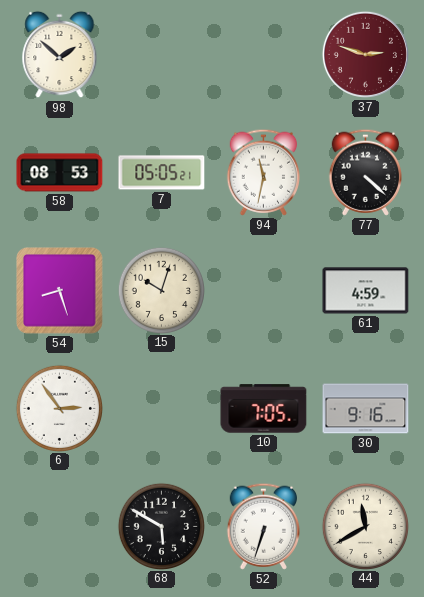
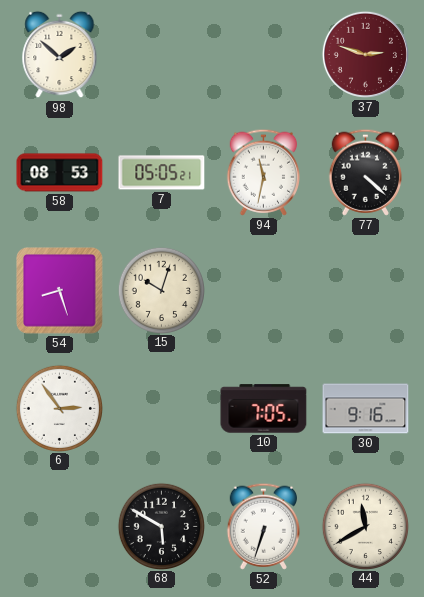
61: 4:59 -> none
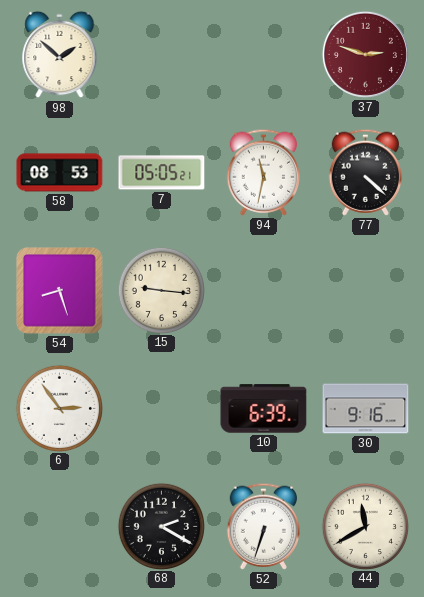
15: 10:03 -> 9:16
10: 7:05 -> 6:39
68: 5:50 -> 2:20
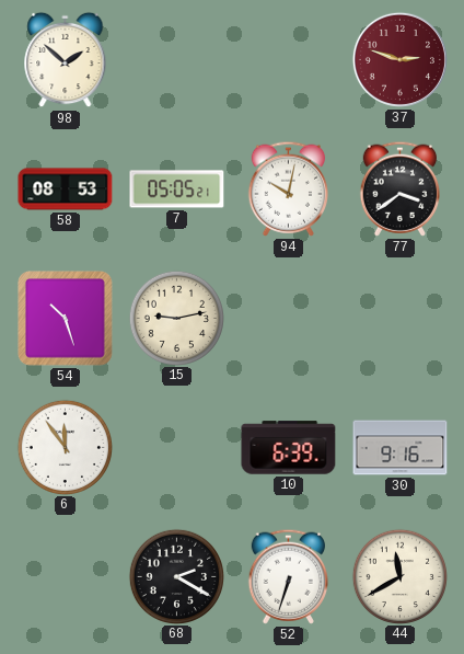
94: 11:32 -> 10:02
77: 4:22 -> 3:39
54: 8:27 -> 10:27
15: 9:16 -> 9:13
6: 2:54 -> 11:54
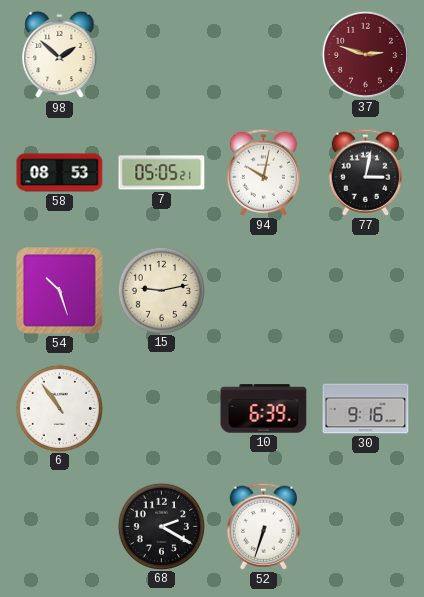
77: 3:39 -> 3:02
6: 11:54 -> 10:54
44: 11:40 -> none
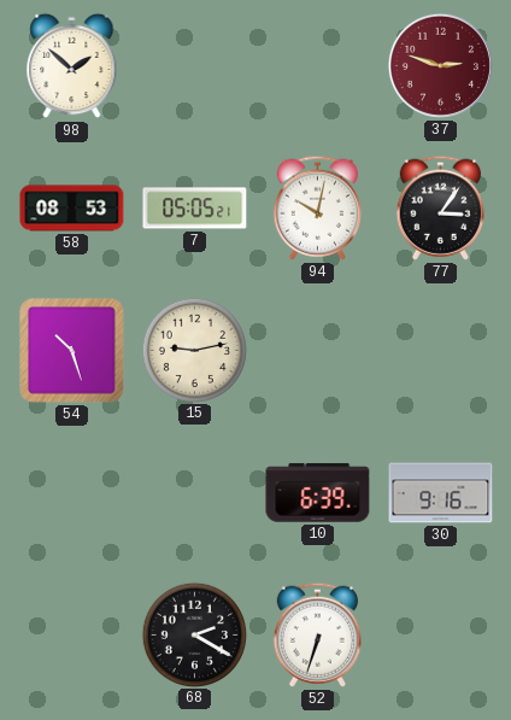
77: 3:02 -> 3:06
6: 10:54 -> none
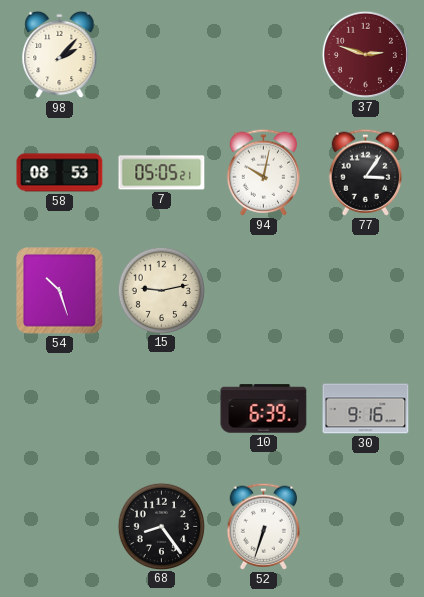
98: 1:52 -> 2:07
68: 2:20 -> 8:24
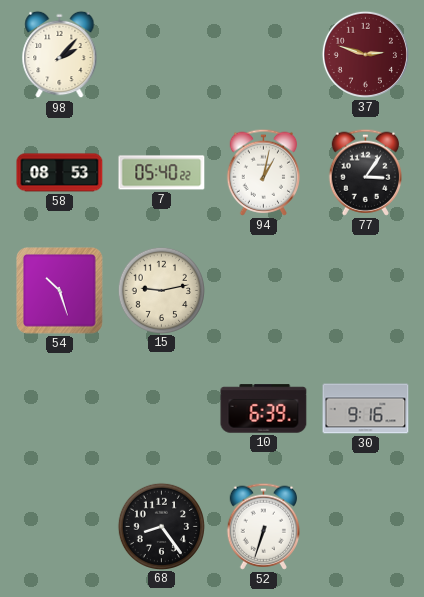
7: 05:05 -> 05:40
94: 10:02 -> 1:02
